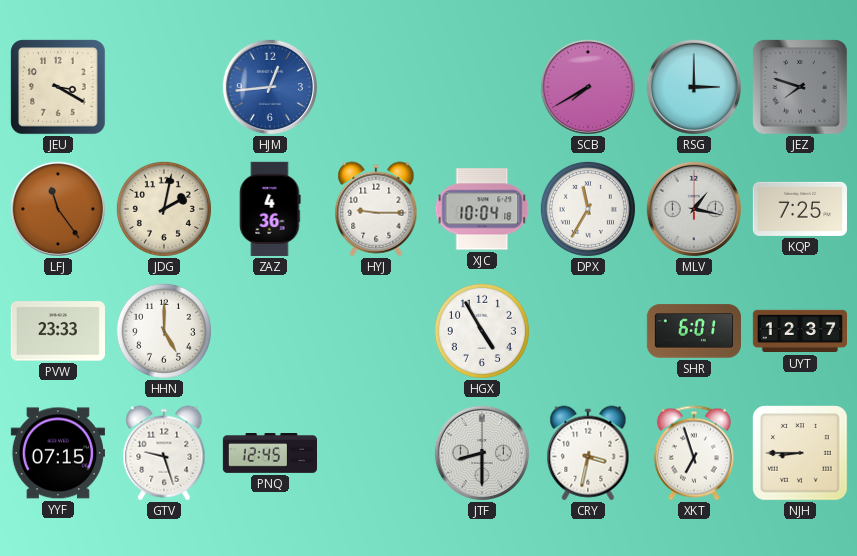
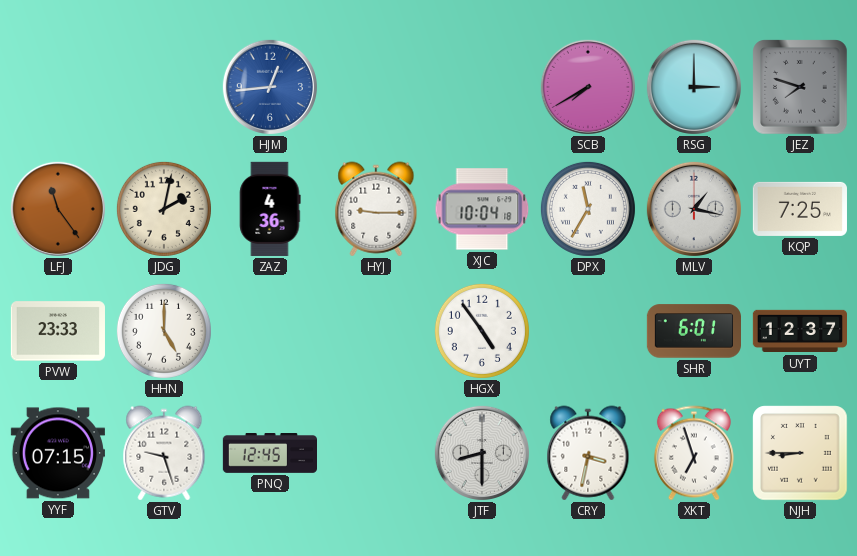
JEU: 3:20 -> none
HGX: 4:55 -> 4:54
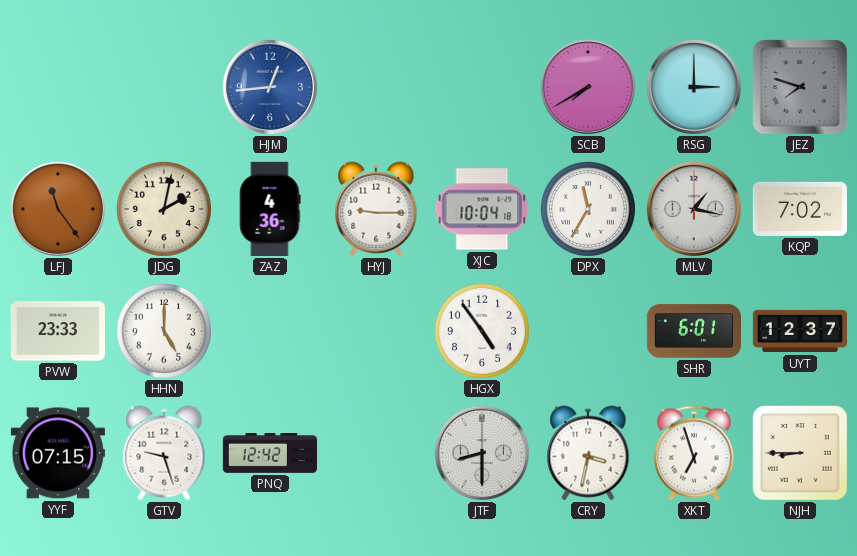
KQP: 7:25 -> 7:02
PNQ: 12:45 -> 12:42
